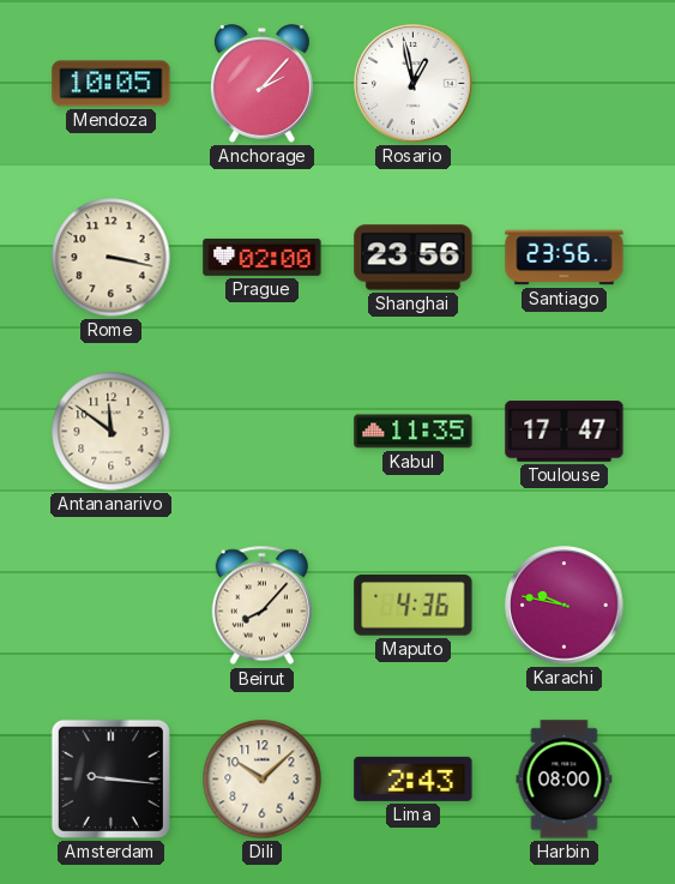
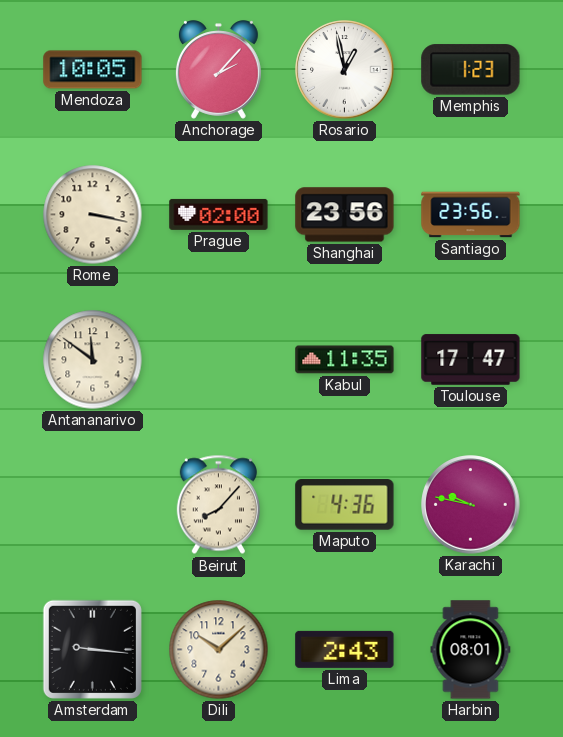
Memphis: none -> 1:23
Harbin: 08:00 -> 08:01
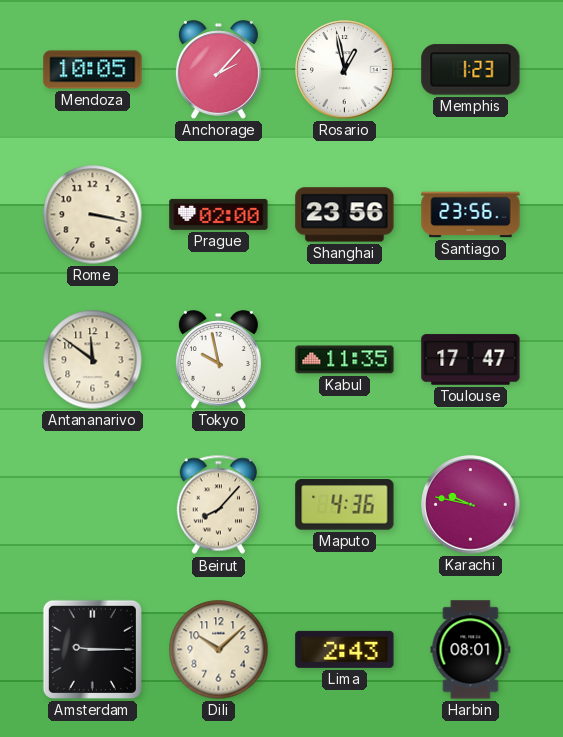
Tokyo: none -> 9:58
Amsterdam: 9:16 -> 9:15
